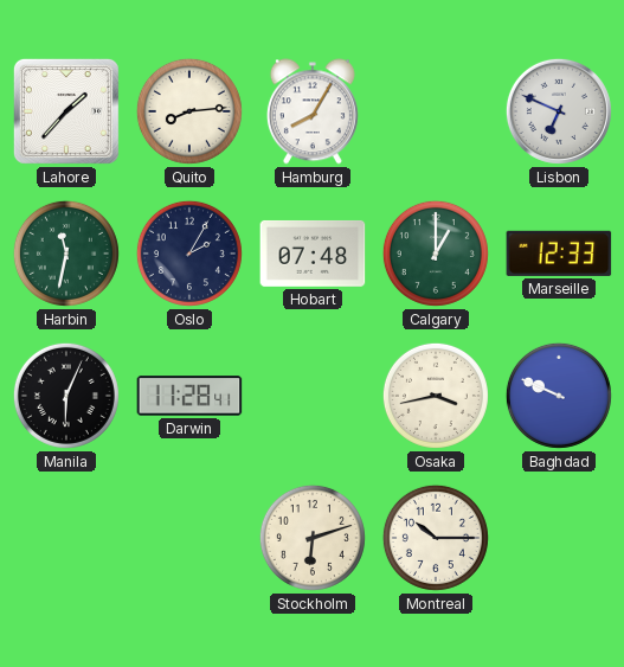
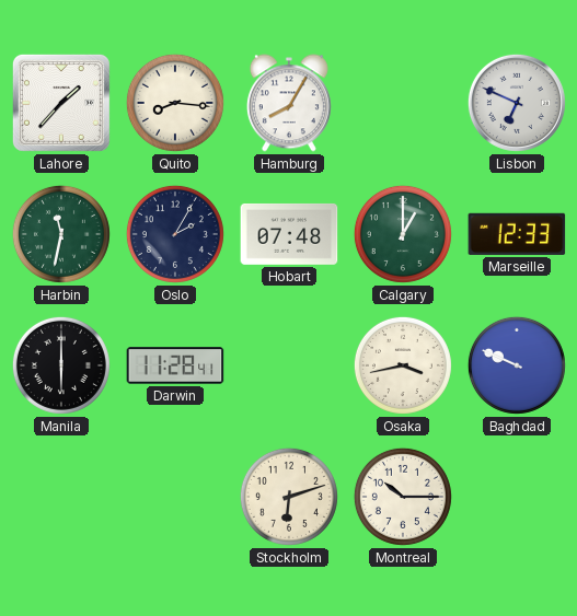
Quito: 8:14 -> 8:16
Manila: 6:04 -> 6:00
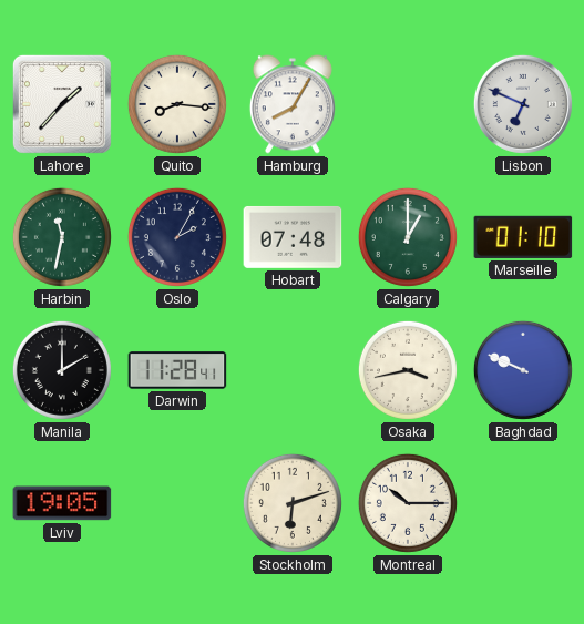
Marseille: 12:33 -> 01:10
Manila: 6:00 -> 2:00
Lviv: none -> 19:05
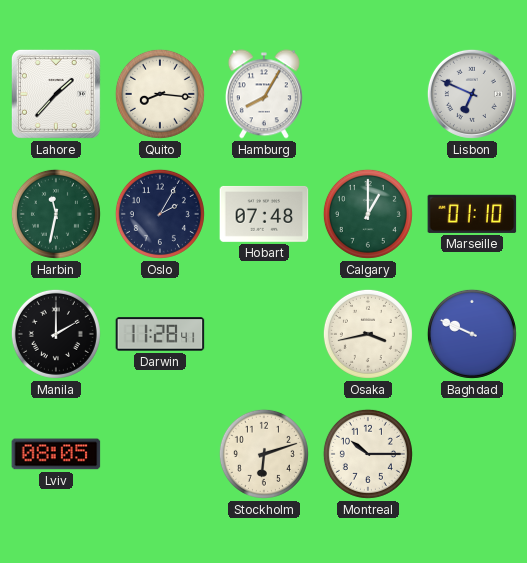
Lviv: 19:05 -> 08:05
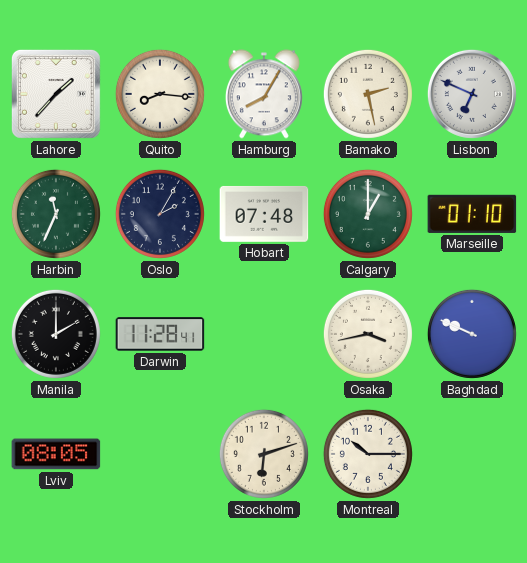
Bamako: none -> 2:28
Harbin: 11:32 -> 11:34
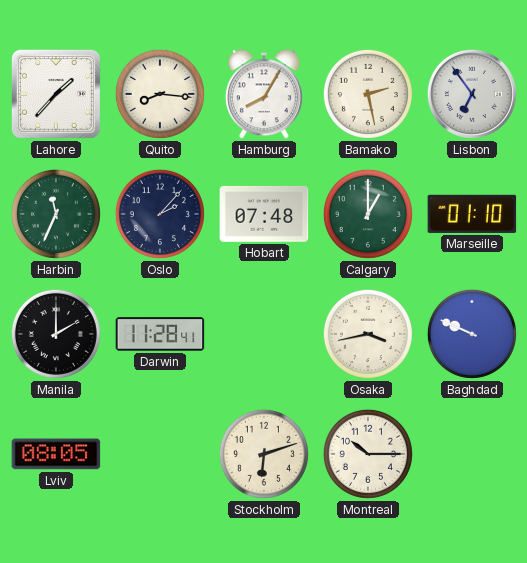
Lisbon: 6:49 -> 6:54
Oslo: 2:05 -> 2:07
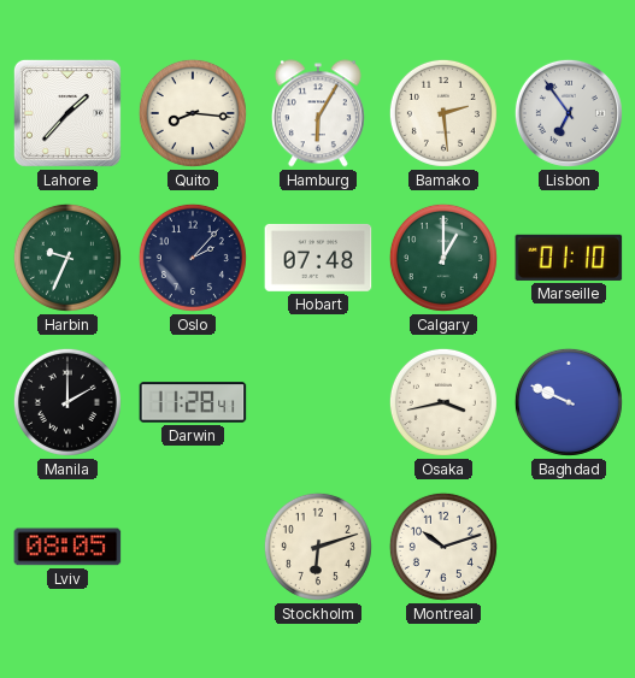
Hamburg: 8:05 -> 6:05
Bamako: 2:28 -> 2:29
Harbin: 11:34 -> 9:34
Montreal: 10:15 -> 10:12
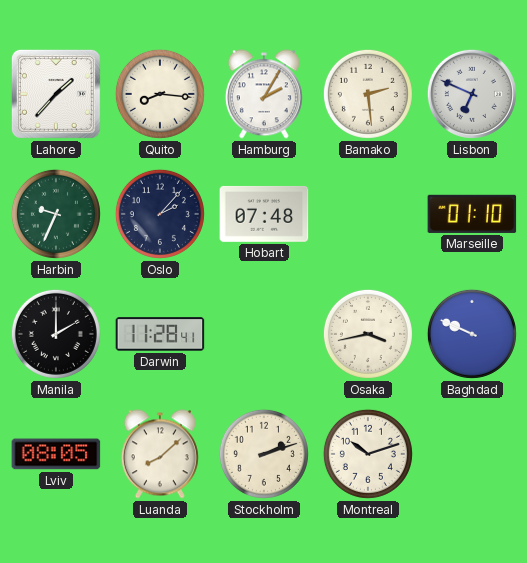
Hamburg: 6:05 -> 2:05
Lisbon: 6:54 -> 6:49
Calgary: 1:00 -> none
Luanda: none -> 8:08
Stockholm: 6:12 -> 2:12
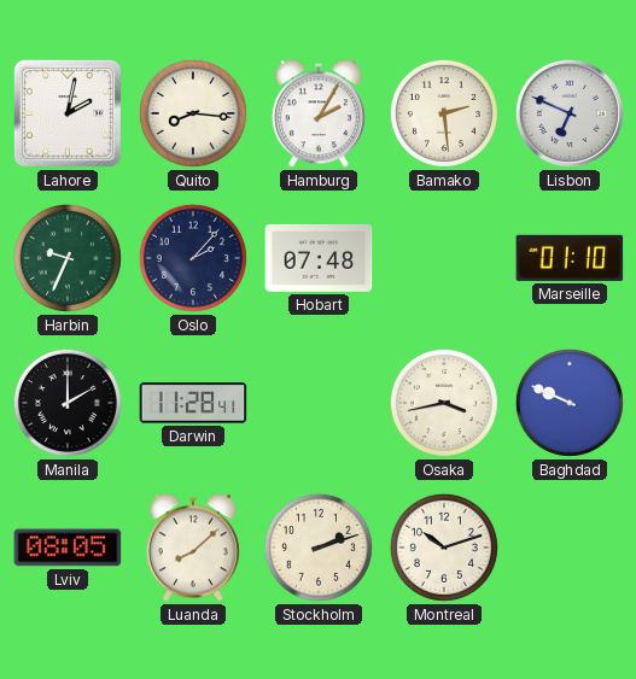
Lahore: 1:37 -> 2:02
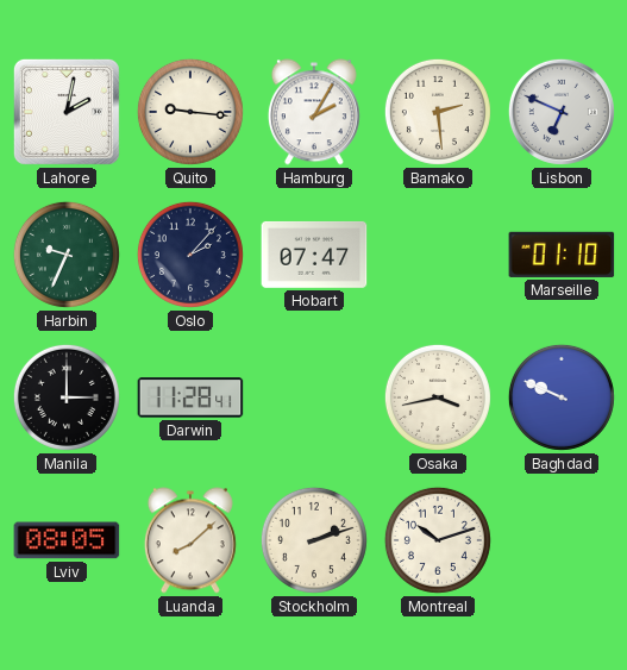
Quito: 8:16 -> 9:16
Hobart: 07:48 -> 07:47
Manila: 2:00 -> 3:00
